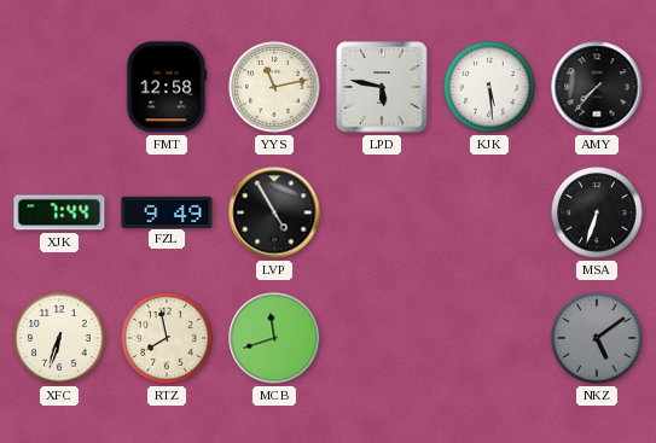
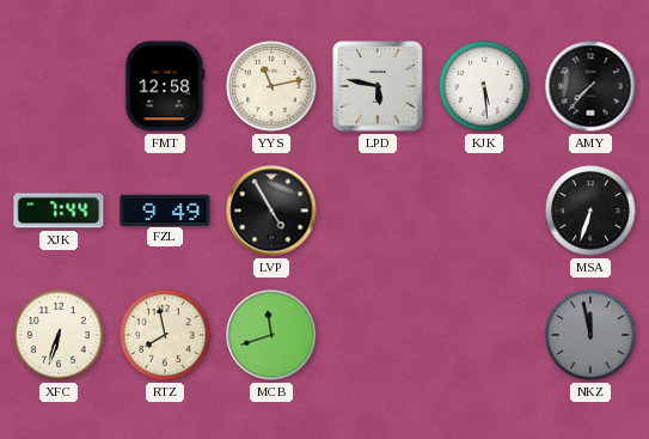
NKZ: 5:09 -> 11:58
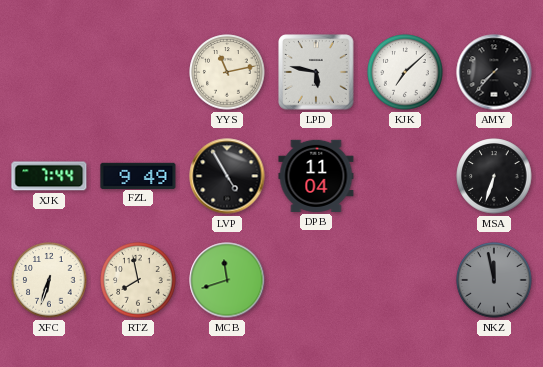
FMT: 12:58 -> none
KJK: 5:29 -> 7:08
DPB: none -> 11:04
